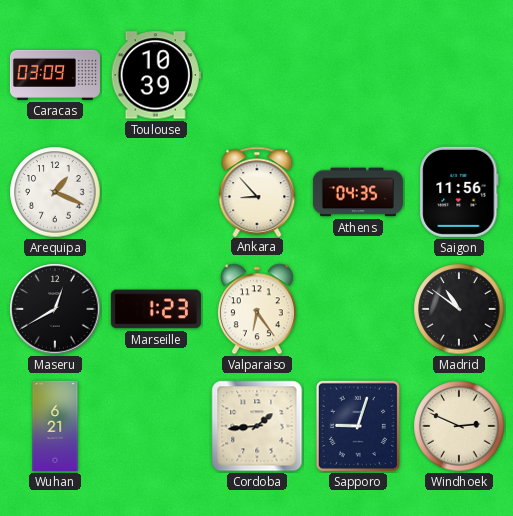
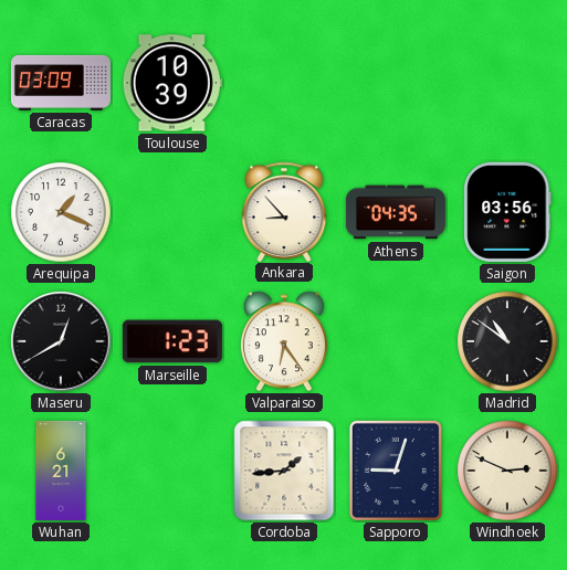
Saigon: 11:56 -> 03:56
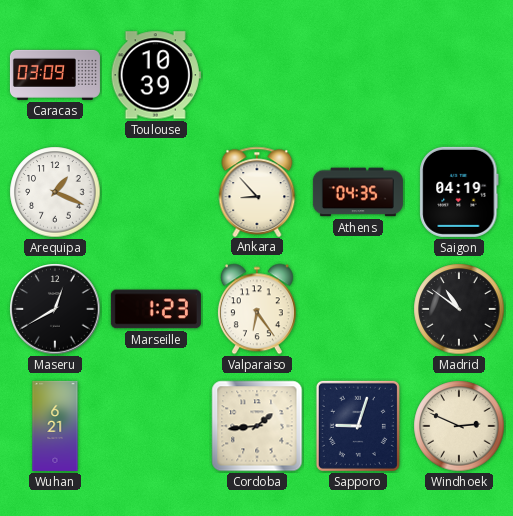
Saigon: 03:56 -> 04:19
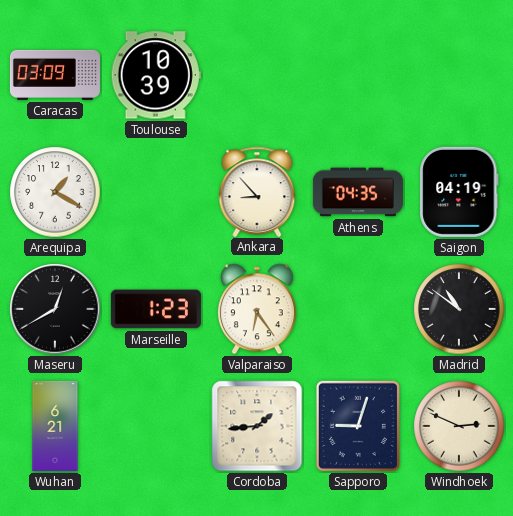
Arequipa: 1:19 -> 1:20
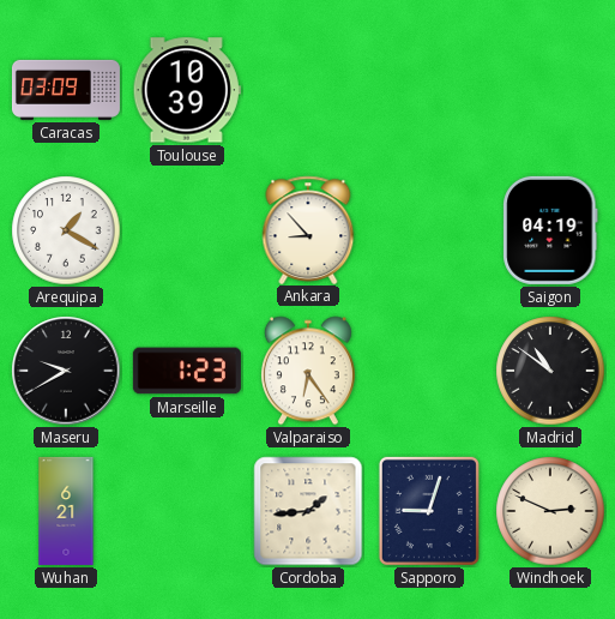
Athens: 04:35 -> none
Maseru: 12:40 -> 9:40
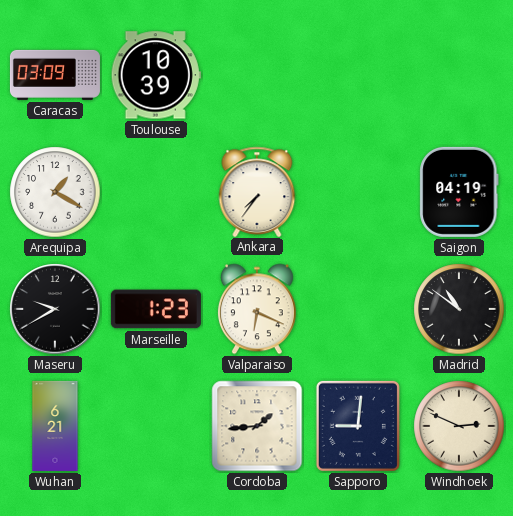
Ankara: 8:53 -> 7:36
Valparaiso: 6:24 -> 6:19
Sapporo: 9:03 -> 9:01
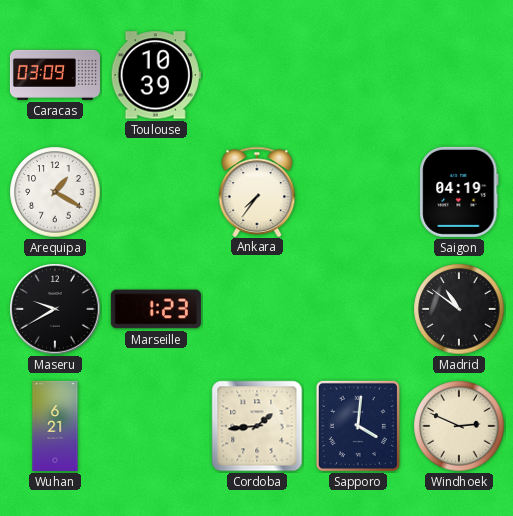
Valparaiso: 6:19 -> none
Sapporo: 9:01 -> 4:01
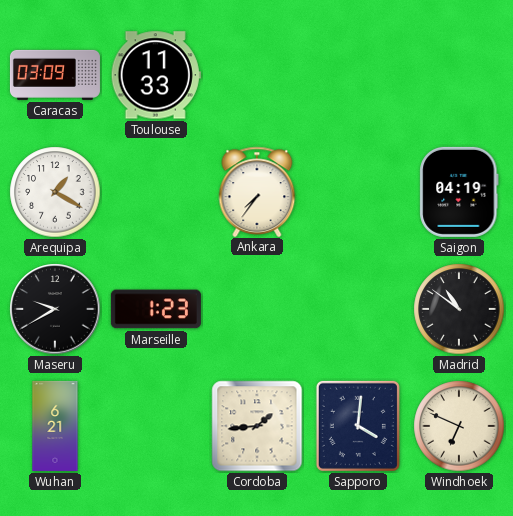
Toulouse: 10:39 -> 11:33
Windhoek: 2:49 -> 6:49
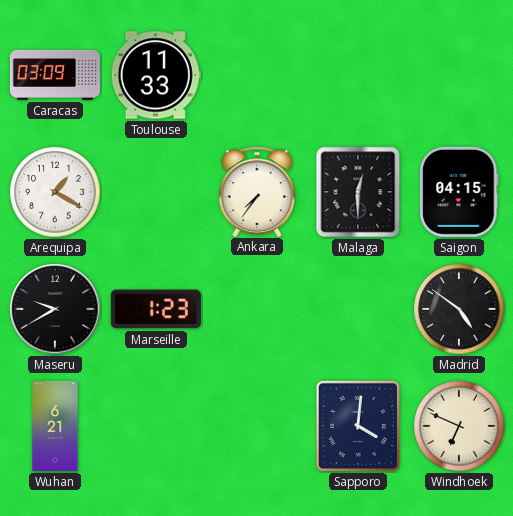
Malaga: none -> 12:30
Saigon: 04:19 -> 04:15
Madrid: 10:51 -> 4:51
Cordoba: 1:44 -> none
